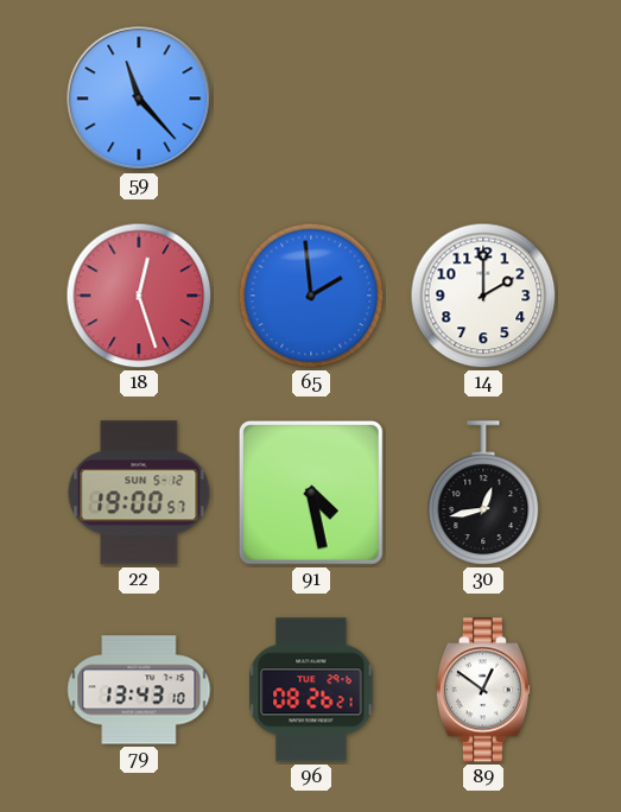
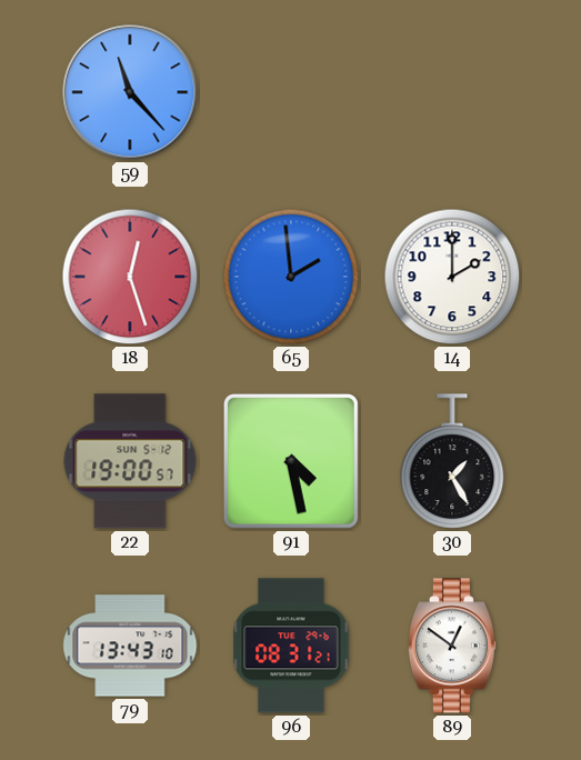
30: 12:43 -> 1:25
96: 08:26 -> 08:31
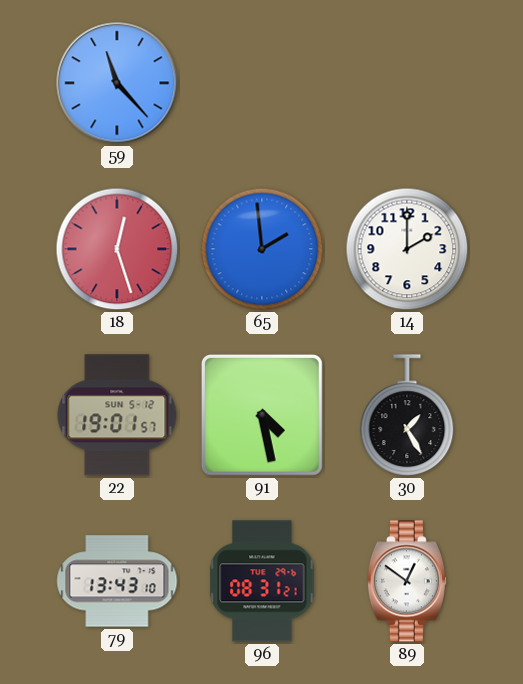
22: 19:00 -> 19:01
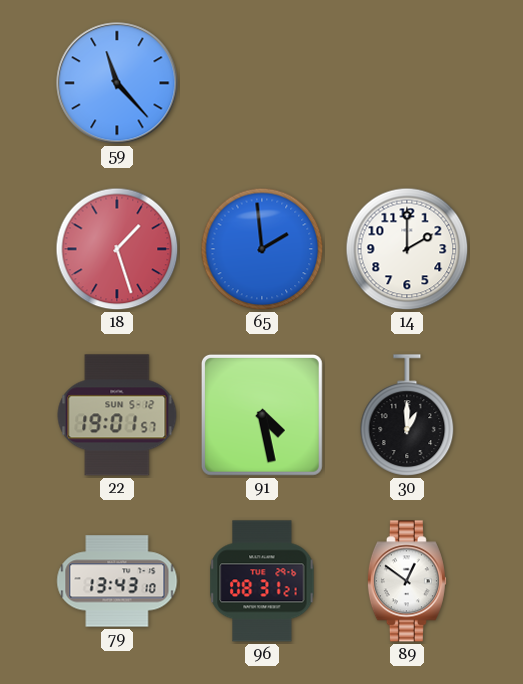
18: 12:27 -> 1:27
30: 1:25 -> 1:00
